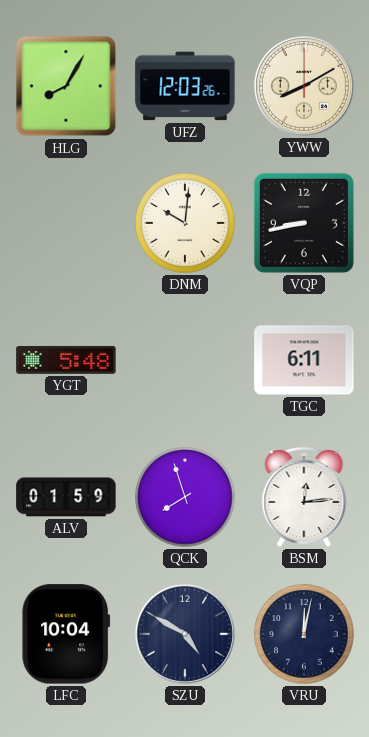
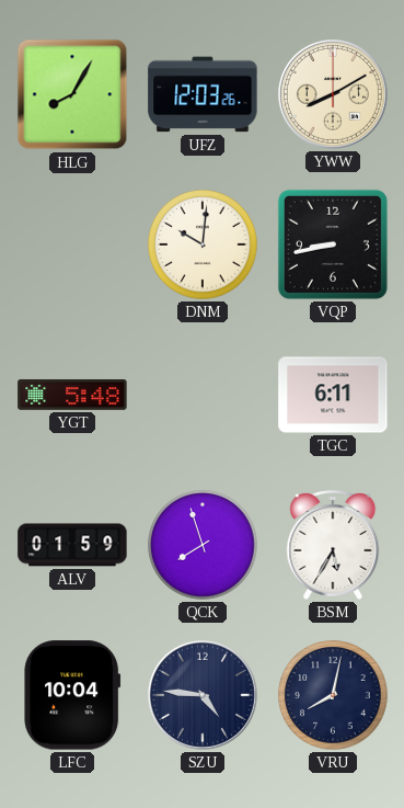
BSM: 12:14 -> 5:35
SZU: 4:50 -> 4:46
VRU: 12:02 -> 8:02
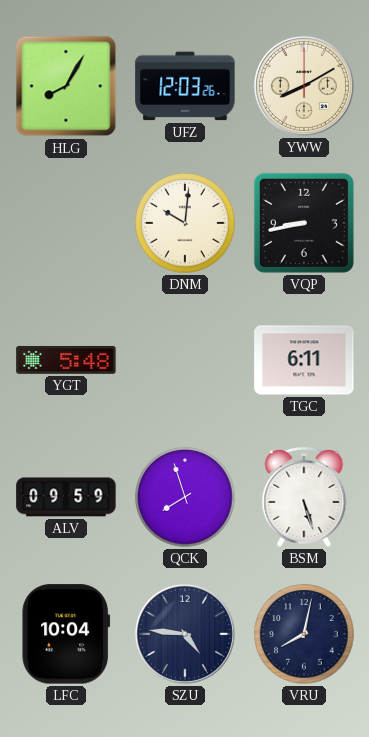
ALV: 01:59 -> 09:59
BSM: 5:35 -> 5:27
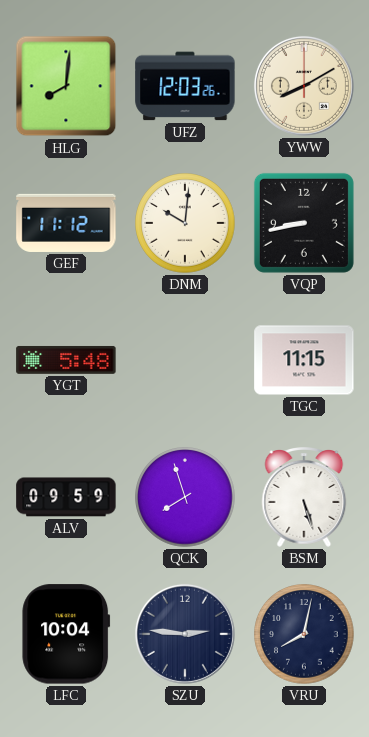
HLG: 8:05 -> 8:01
GEF: none -> 11:12
TGC: 6:11 -> 11:15
SZU: 4:46 -> 2:46
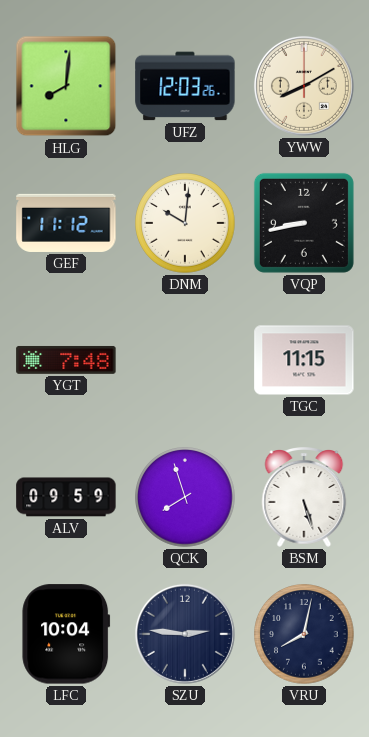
YGT: 5:48 -> 7:48
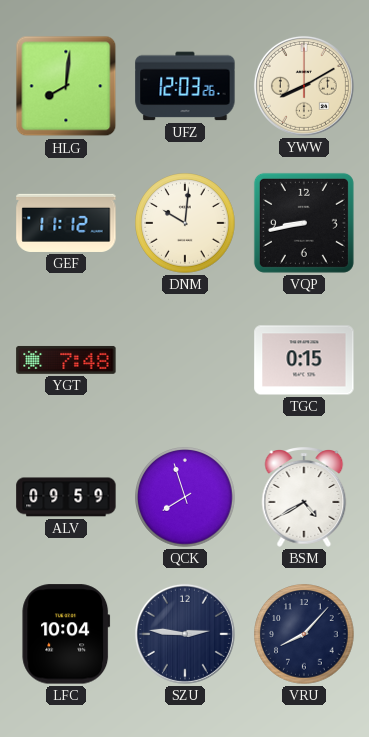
TGC: 11:15 -> 0:15
BSM: 5:27 -> 4:40
VRU: 8:02 -> 8:07
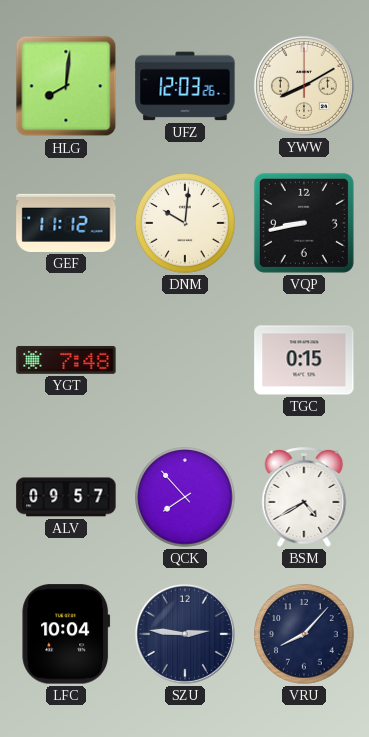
ALV: 09:59 -> 09:57
QCK: 7:57 -> 7:53
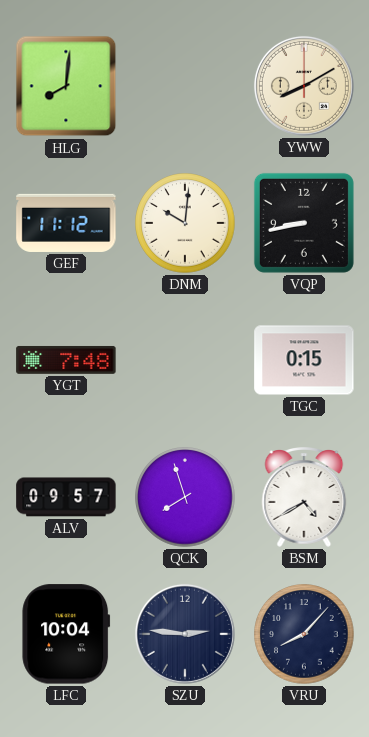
UFZ: 12:03 -> none
QCK: 7:53 -> 7:57
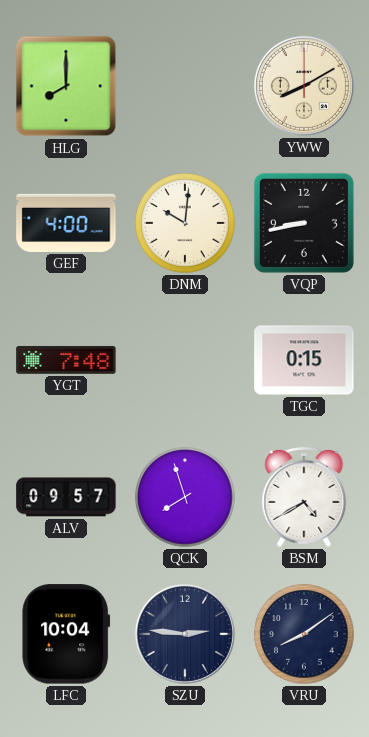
HLG: 8:01 -> 8:00
GEF: 11:12 -> 4:00
VRU: 8:07 -> 8:09
